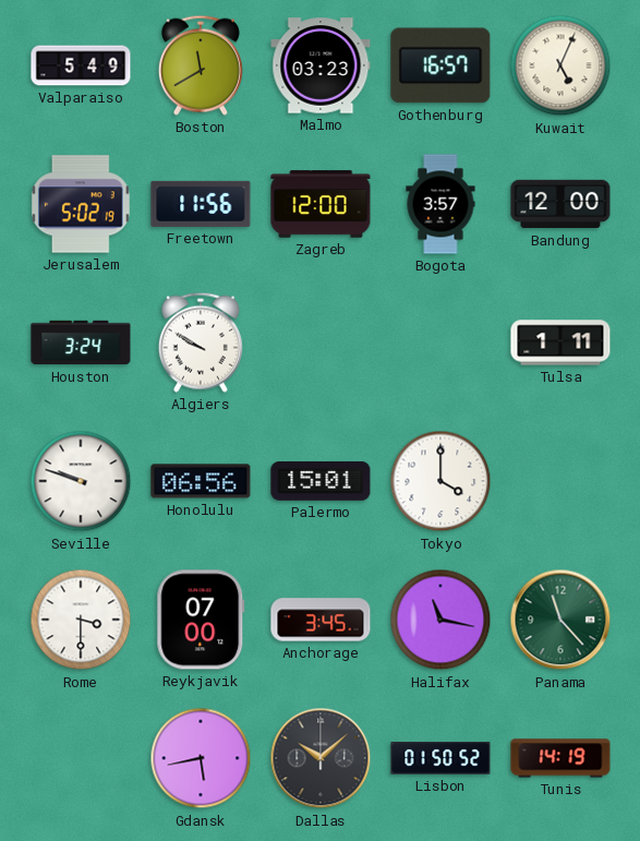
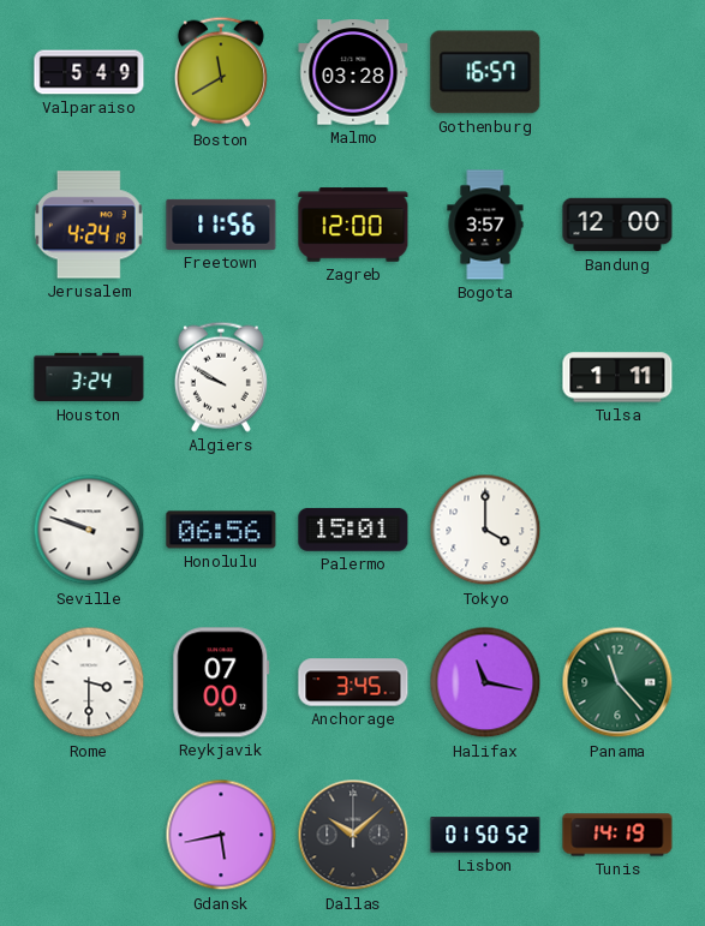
Malmo: 03:23 -> 03:28
Kuwait: 5:04 -> none
Jerusalem: 5:02 -> 4:24
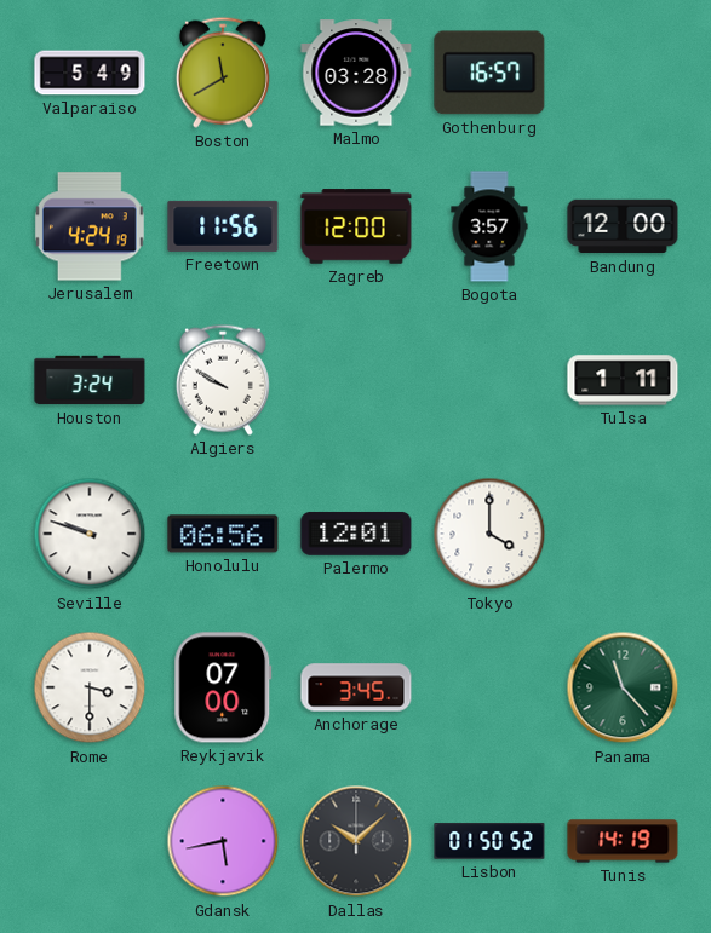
Palermo: 15:01 -> 12:01
Halifax: 11:17 -> none
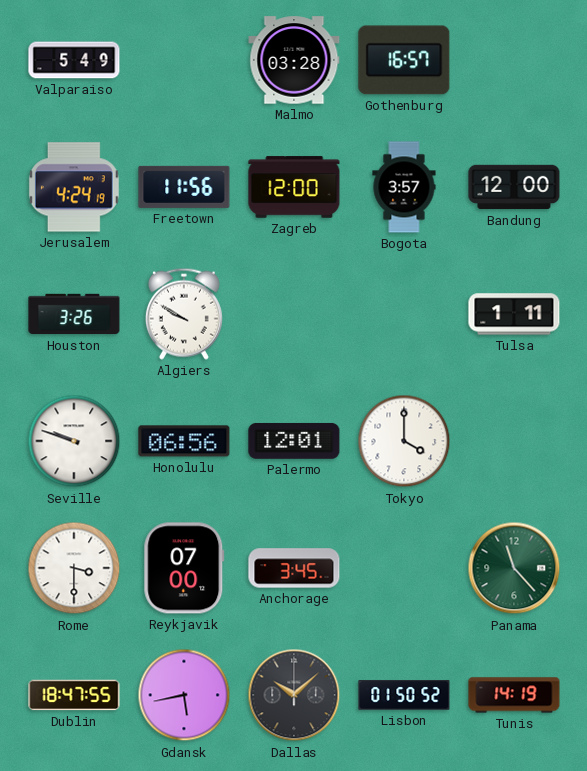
Boston: 11:40 -> none
Houston: 3:24 -> 3:26
Dublin: none -> 18:47
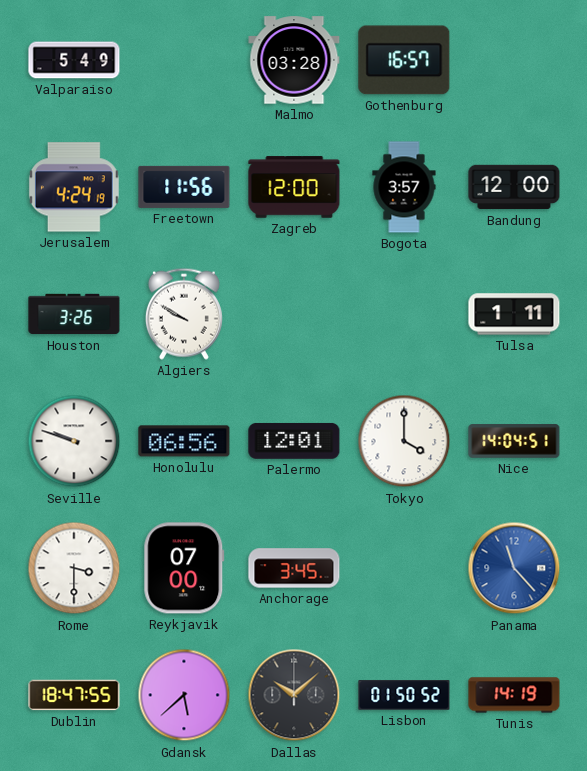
Nice: none -> 14:04
Panama dial: green -> blue
Gdansk: 5:43 -> 5:38
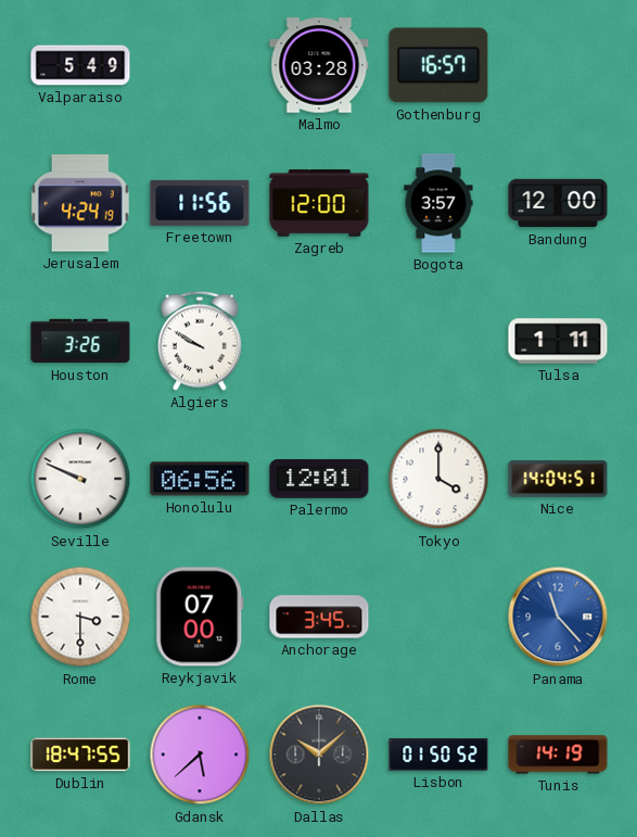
Seville: 9:48 -> 9:49
